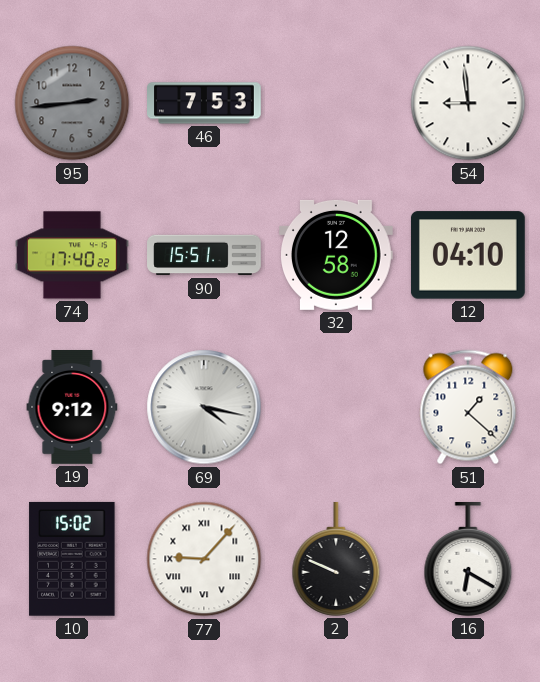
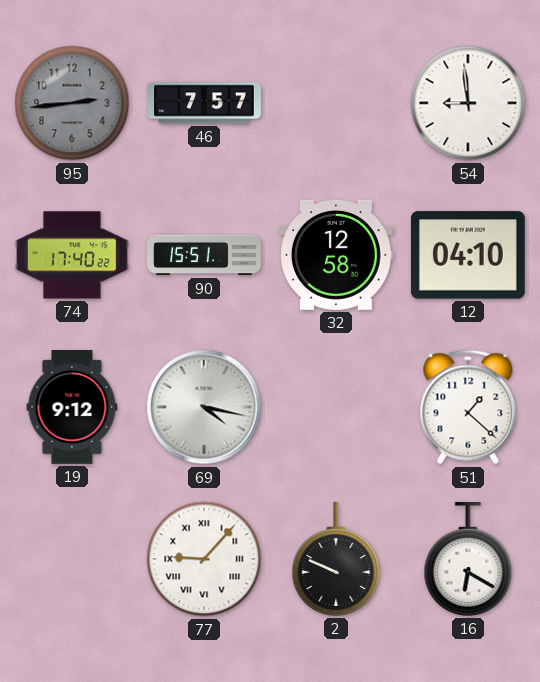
46: 7:53 -> 7:57
10: 15:02 -> none
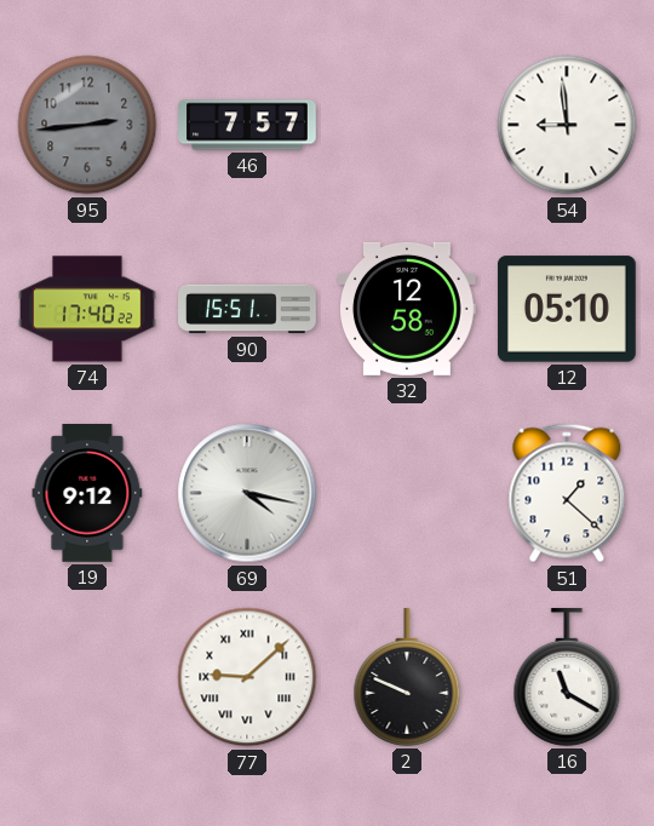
12: 04:10 -> 05:10
77: 9:07 -> 9:08
16: 6:20 -> 11:20
